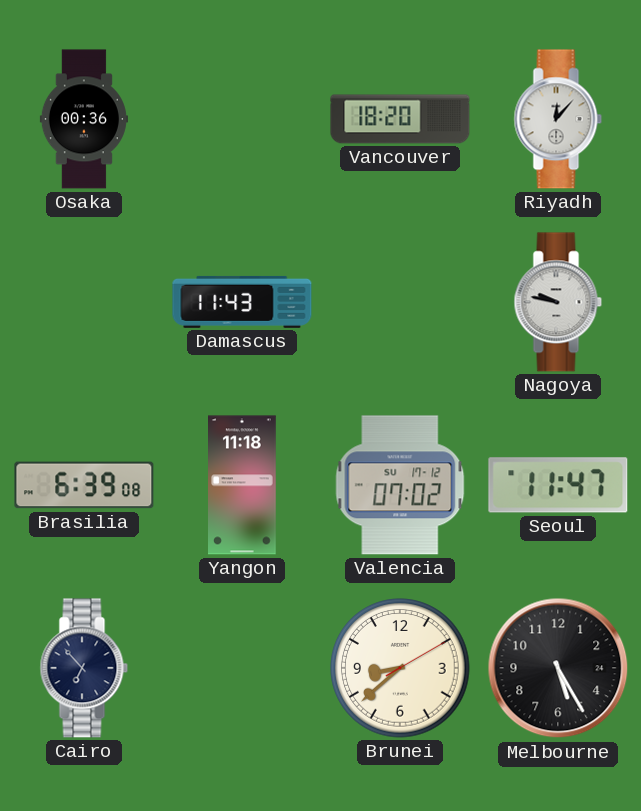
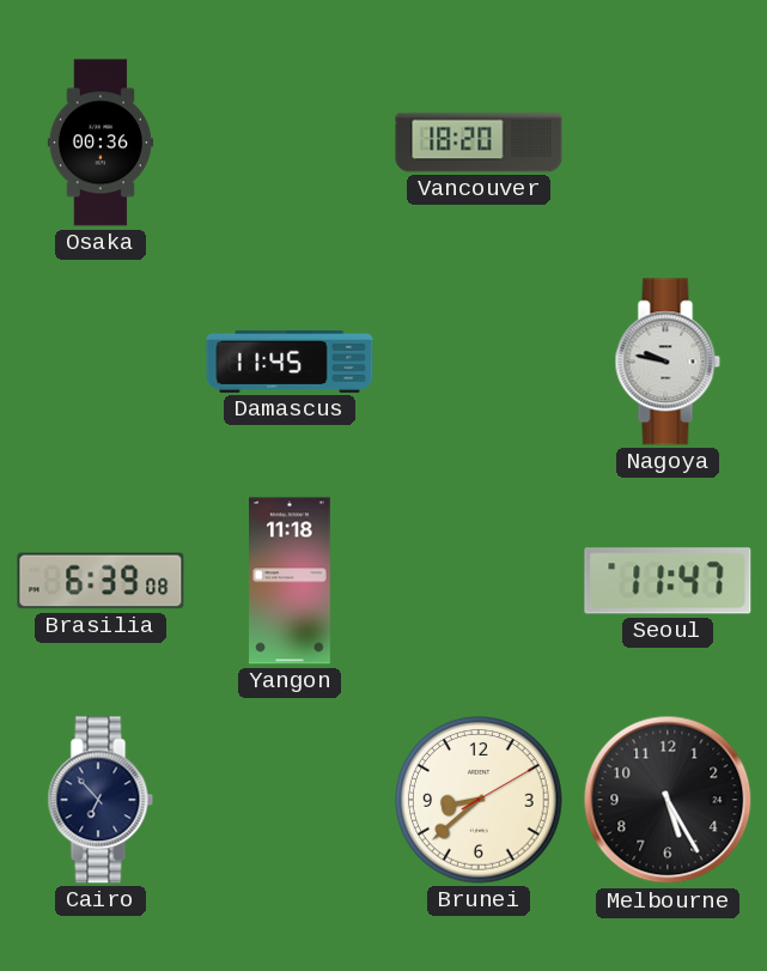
Riyadh: 12:07 -> none
Damascus: 11:43 -> 11:45
Valencia: 07:02 -> none
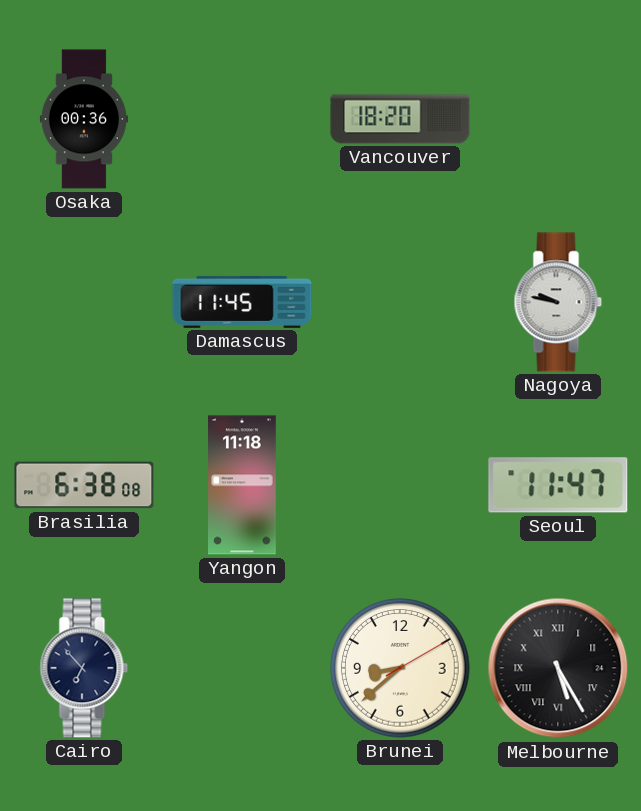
Brasilia: 6:39 -> 6:38
Melbourne numerals: Arabic -> Roman
